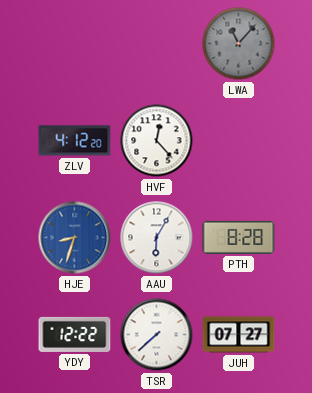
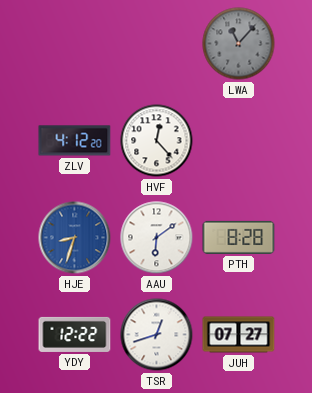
AAU: 6:05 -> 6:09
TSR: 7:38 -> 12:42
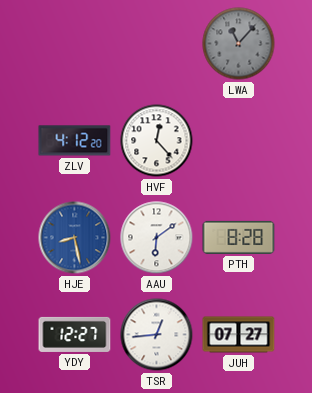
HJE: 8:33 -> 8:28
YDY: 12:22 -> 12:27
TSR: 12:42 -> 12:44
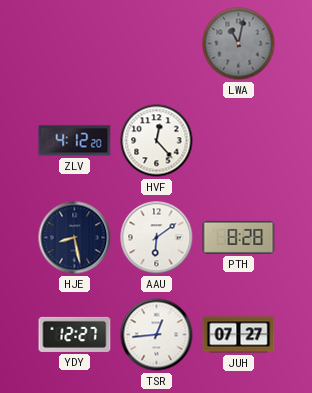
LWA: 11:07 -> 11:02
HJE dial: blue -> navy
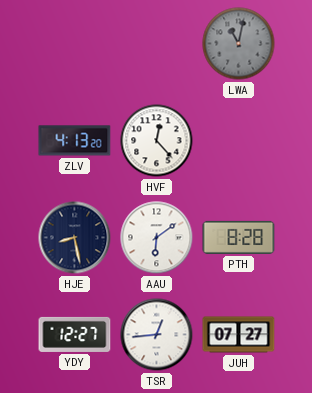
ZLV: 4:12 -> 4:13
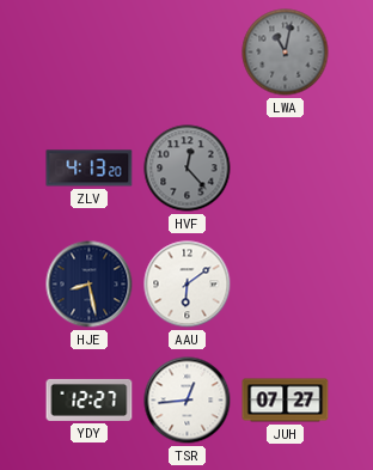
HVF dial: white -> grey
PTH: 8:28 -> none
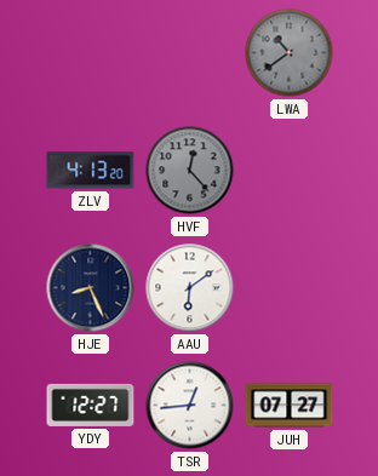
LWA: 11:02 -> 10:39
HJE: 8:28 -> 8:26
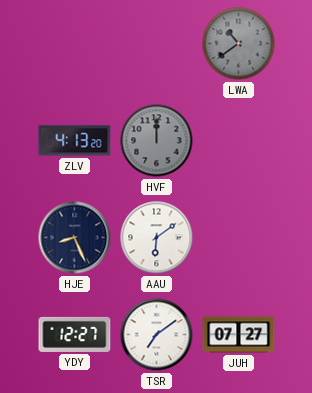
HVF: 12:23 -> 12:00
TSR: 12:44 -> 7:09
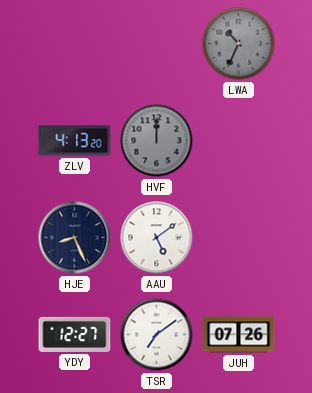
LWA: 10:39 -> 10:34
AAU: 6:09 -> 5:09
JUH: 07:27 -> 07:26
